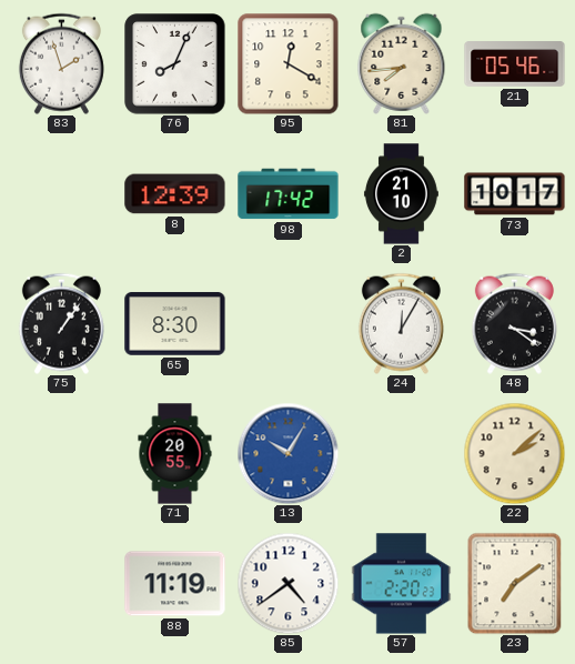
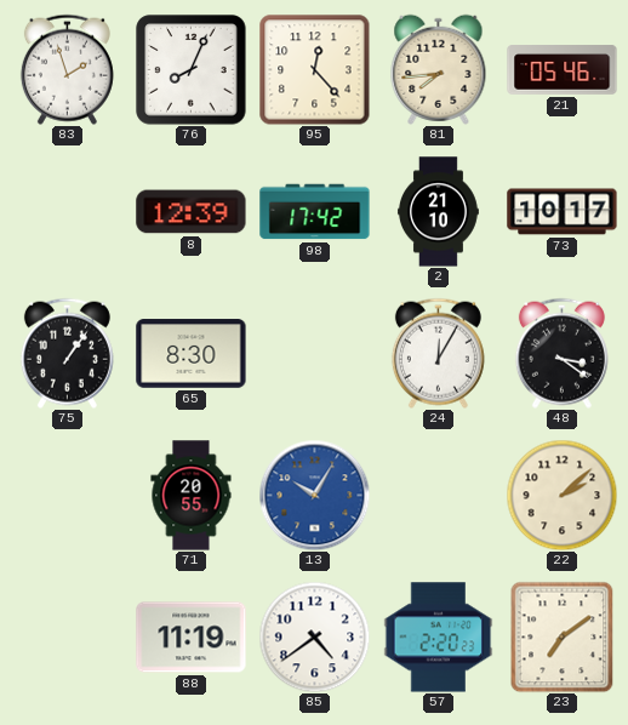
95: 12:20 -> 12:23
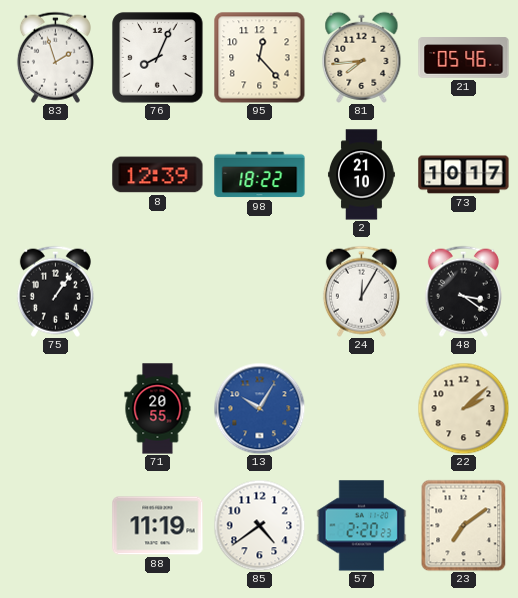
98: 17:42 -> 18:22
65: 8:30 -> none
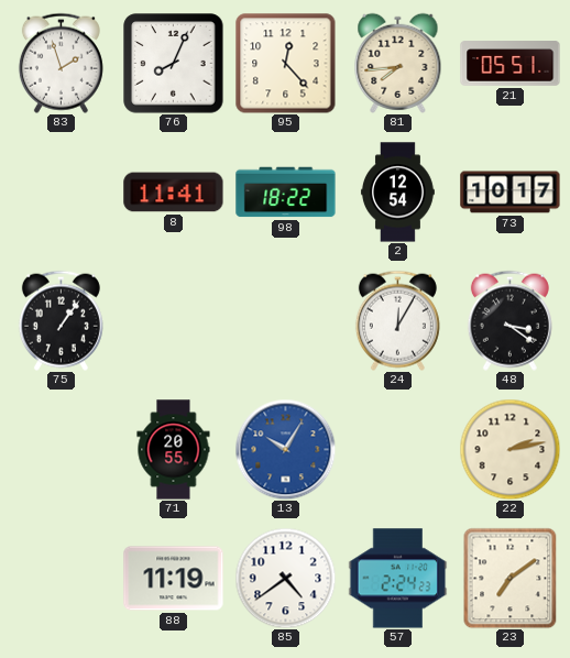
21: 05:46 -> 05:51
8: 12:39 -> 11:41
2: 21:10 -> 12:54
22: 2:08 -> 2:13
57: 2:20 -> 2:24
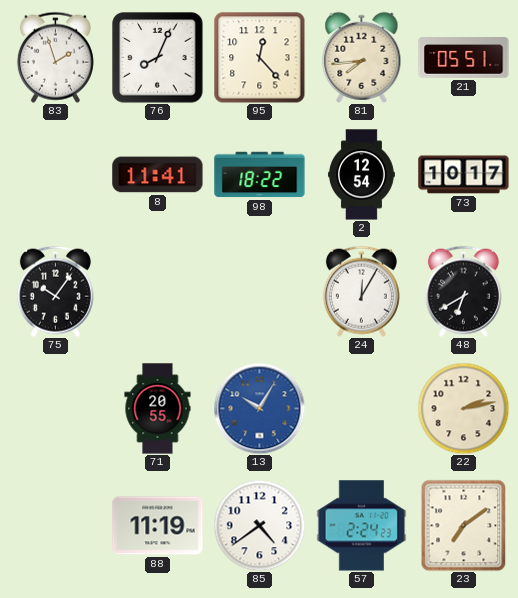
75: 1:06 -> 10:06
48: 3:21 -> 6:40
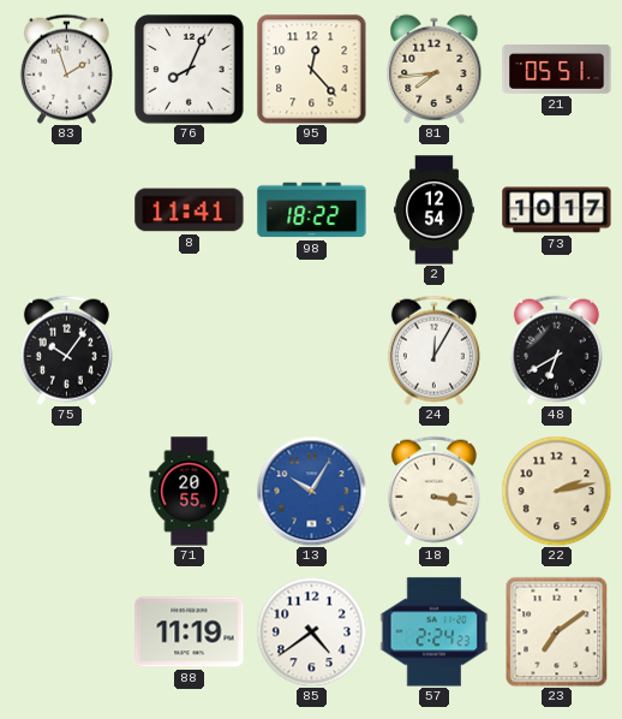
18: none -> 3:17
